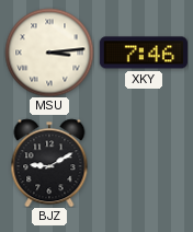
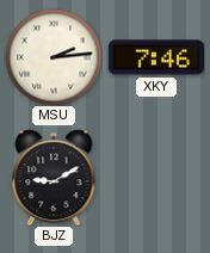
MSU: 3:14 -> 2:14
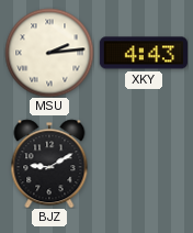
XKY: 7:46 -> 4:43
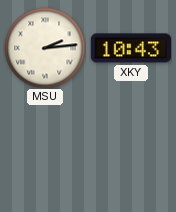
XKY: 4:43 -> 10:43
BJZ: 9:10 -> none
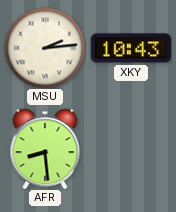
AFR: none -> 8:29
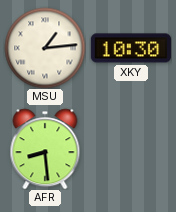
MSU: 2:14 -> 1:14
XKY: 10:43 -> 10:30
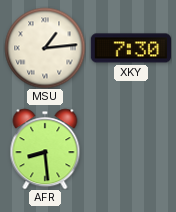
XKY: 10:30 -> 7:30
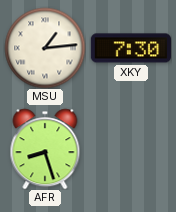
AFR: 8:29 -> 8:27
